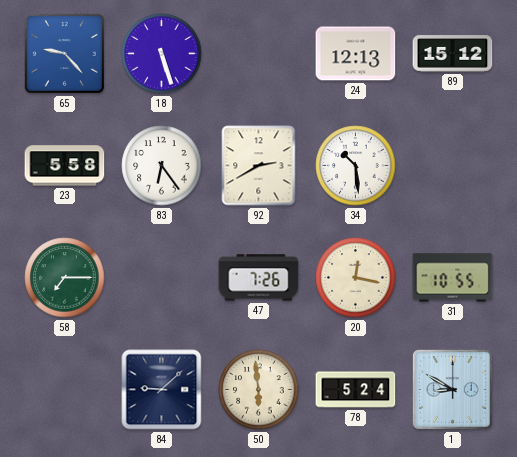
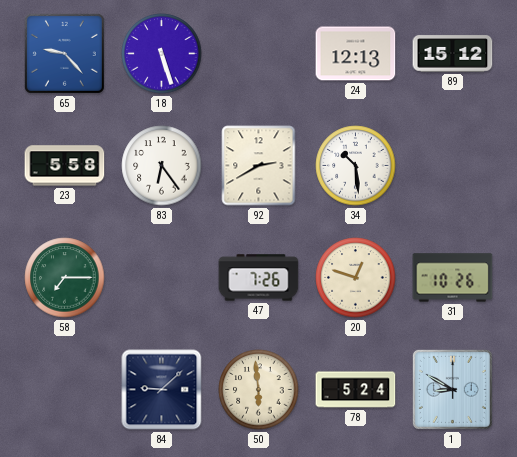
20: 12:17 -> 12:48
31: 10:55 -> 10:26
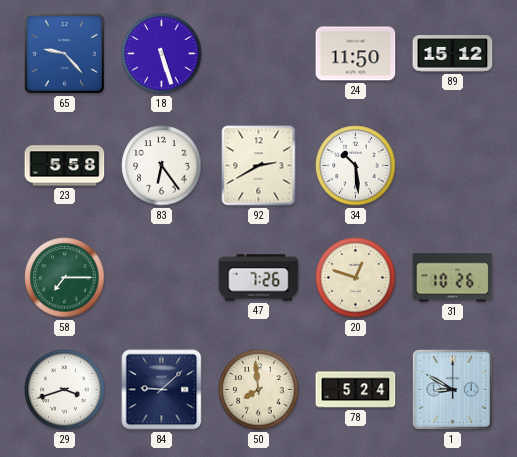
24: 12:13 -> 11:50
29: none -> 3:42
50: 5:59 -> 7:59
